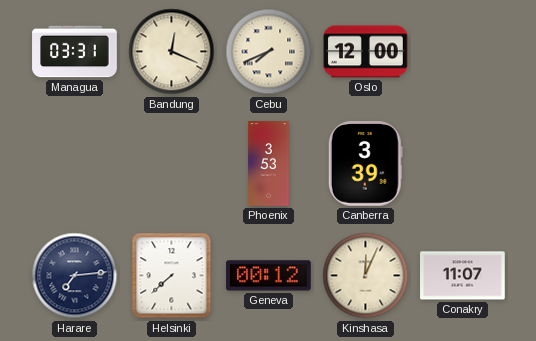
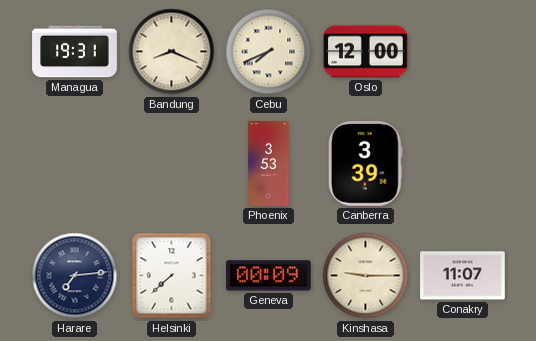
Managua: 03:31 -> 19:31
Bandung: 12:19 -> 8:19
Geneva: 00:12 -> 00:09
Kinshasa: 12:04 -> 9:15
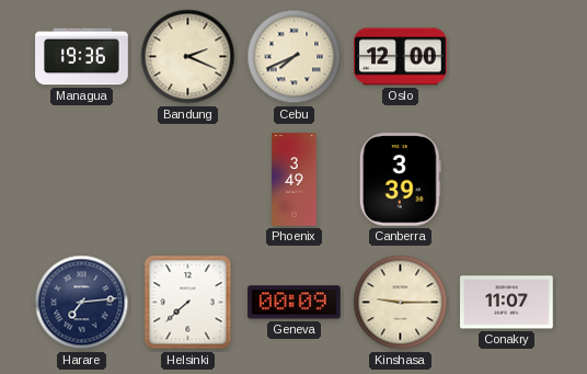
Managua: 19:31 -> 19:36
Bandung: 8:19 -> 2:19
Phoenix: 3:53 -> 3:49
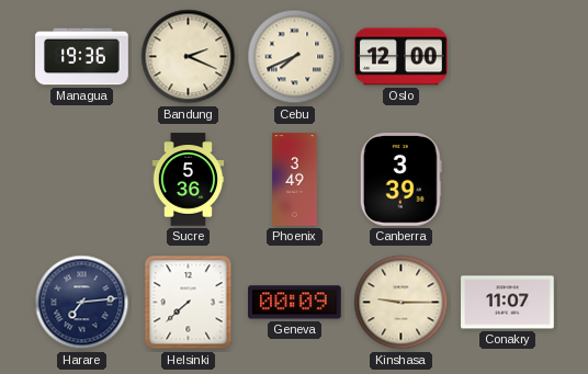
Sucre: none -> 5:36
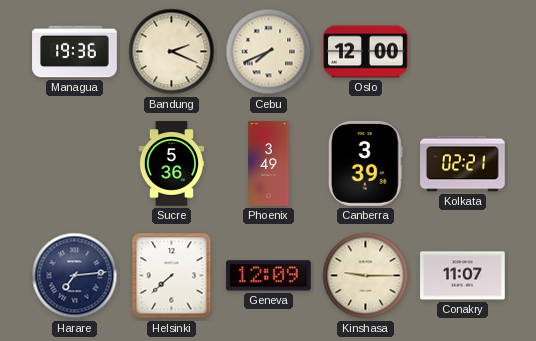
Kolkata: none -> 02:21
Geneva: 00:09 -> 12:09
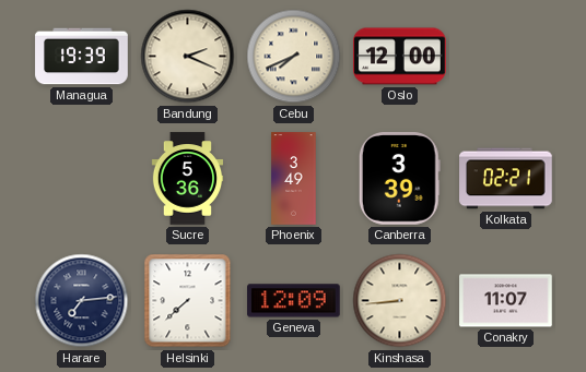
Managua: 19:36 -> 19:39
Kinshasa: 9:15 -> 8:44
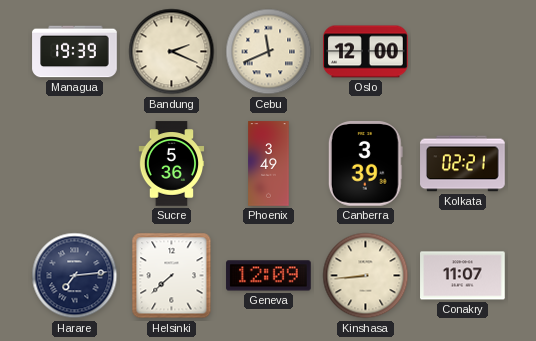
Cebu: 7:41 -> 11:41
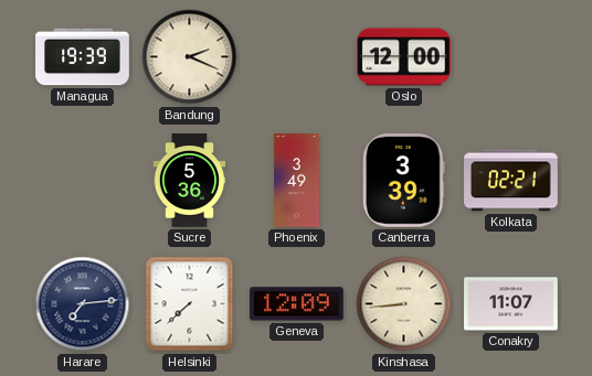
Cebu: 11:41 -> none
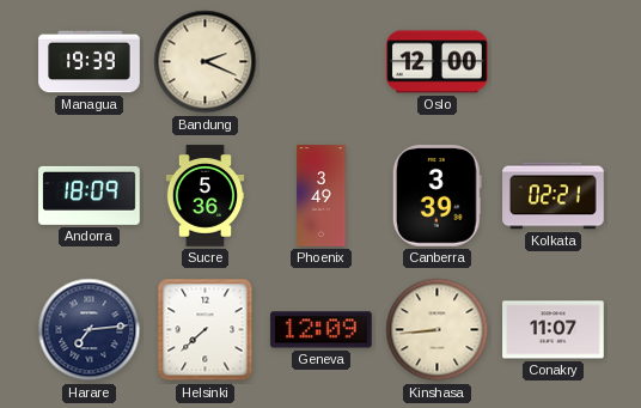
Andorra: none -> 18:09
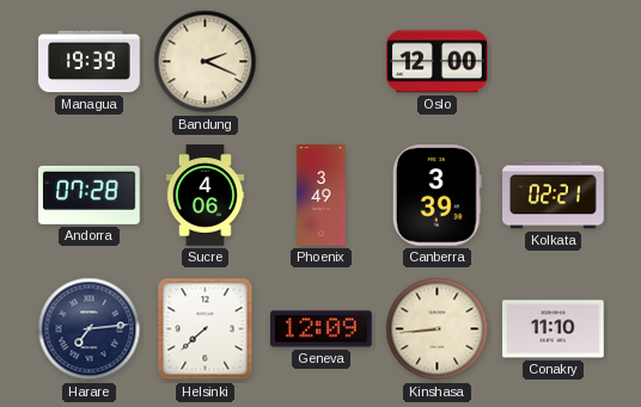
Andorra: 18:09 -> 07:28
Sucre: 5:36 -> 4:06
Conakry: 11:07 -> 11:10
